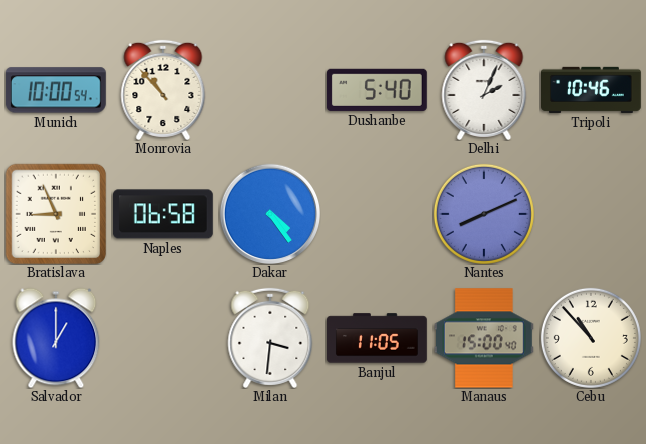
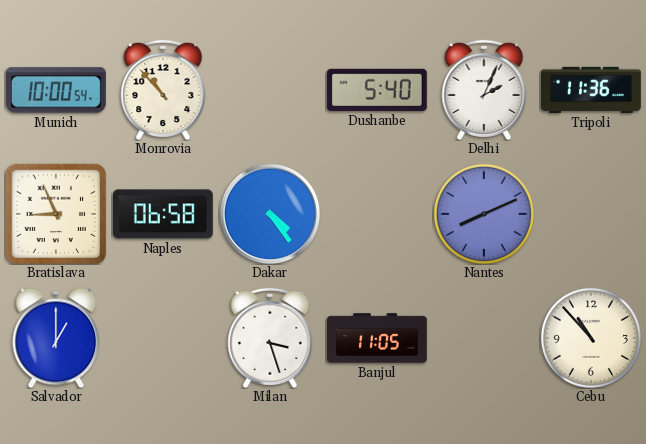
Tripoli: 10:46 -> 11:36
Milan: 3:31 -> 3:27
Manaus: 15:00 -> none
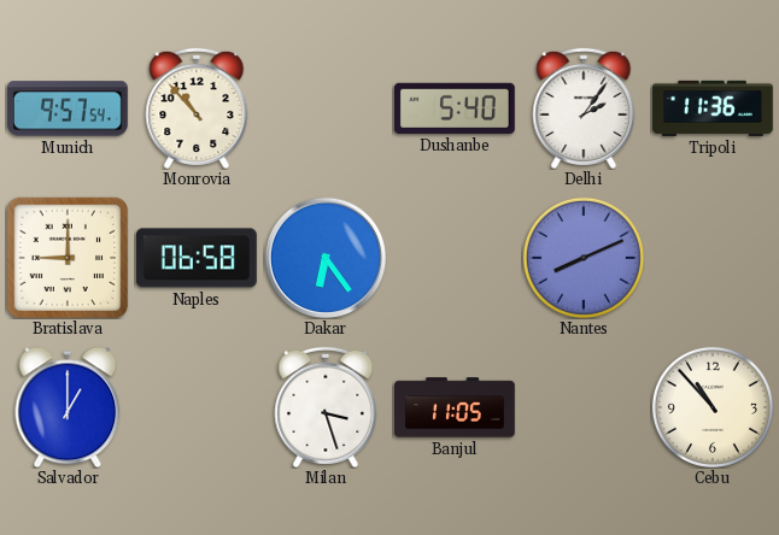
Munich: 10:00 -> 9:57
Delhi: 2:04 -> 2:06
Bratislava: 8:56 -> 9:00
Dakar: 4:24 -> 6:24
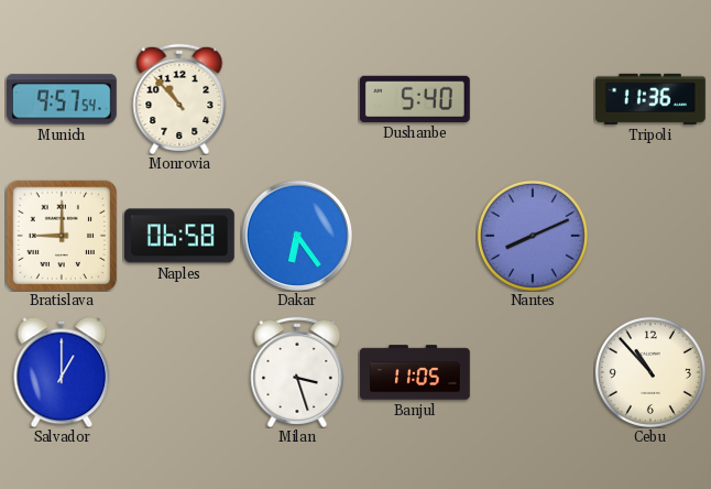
Delhi: 2:06 -> none
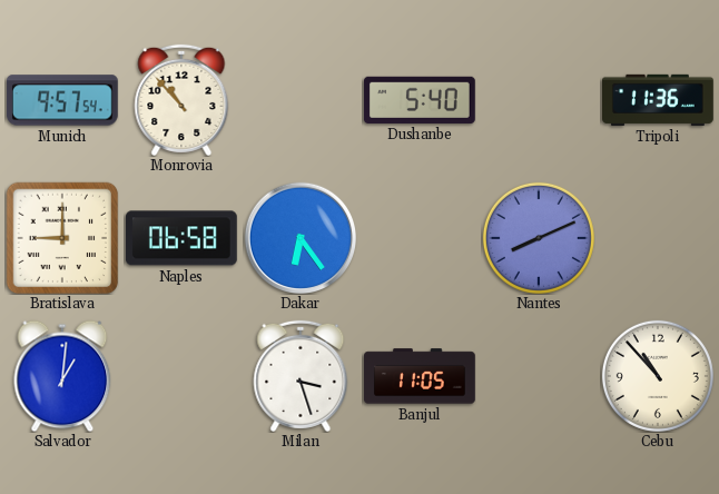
Salvador: 1:00 -> 1:01
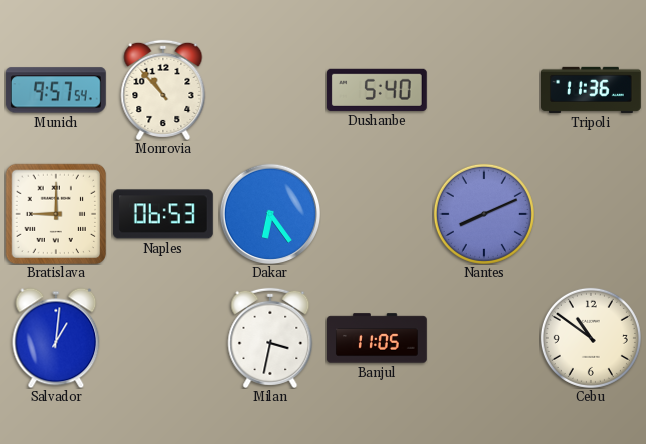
Naples: 06:58 -> 06:53
Milan: 3:27 -> 3:32
Cebu: 10:53 -> 10:51
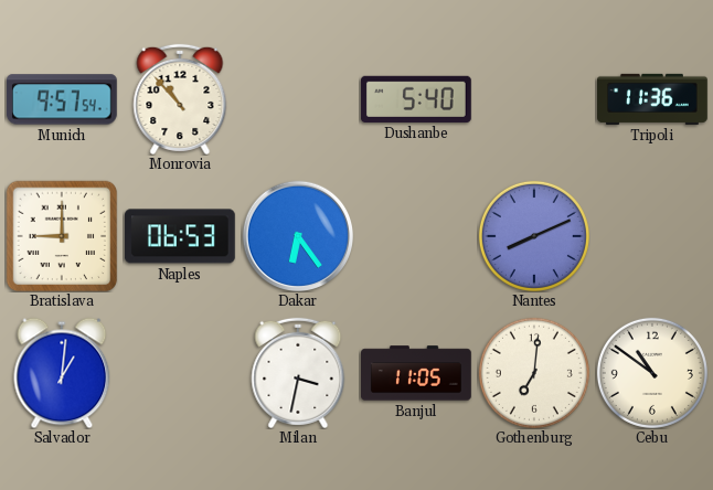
Gothenburg: none -> 7:01
